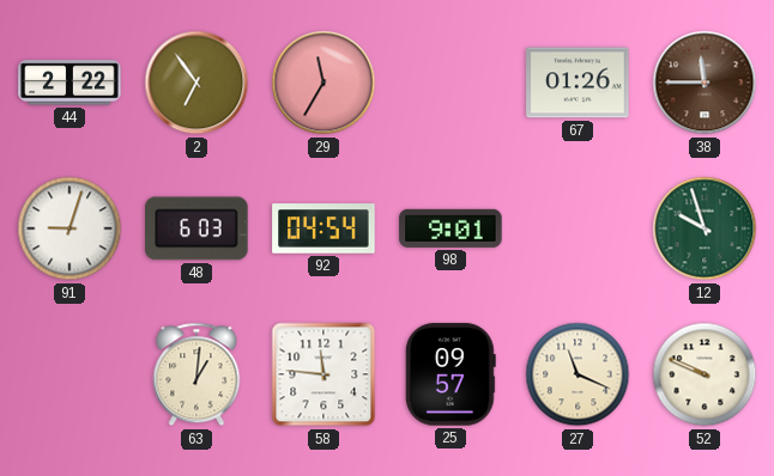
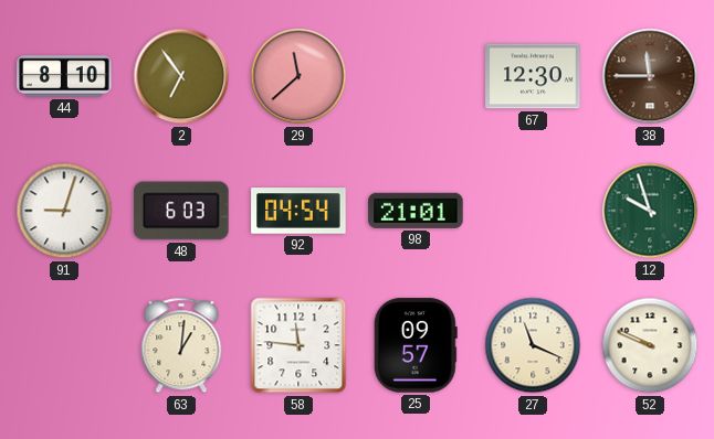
44: 2:22 -> 8:10
29: 11:35 -> 11:38
67: 01:26 -> 12:30
98: 9:01 -> 21:01
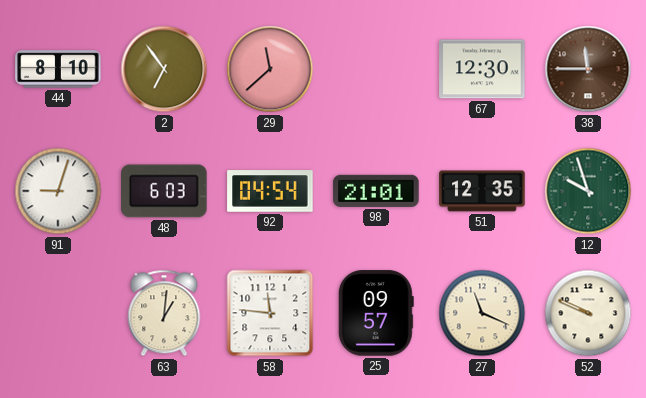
51: none -> 12:35
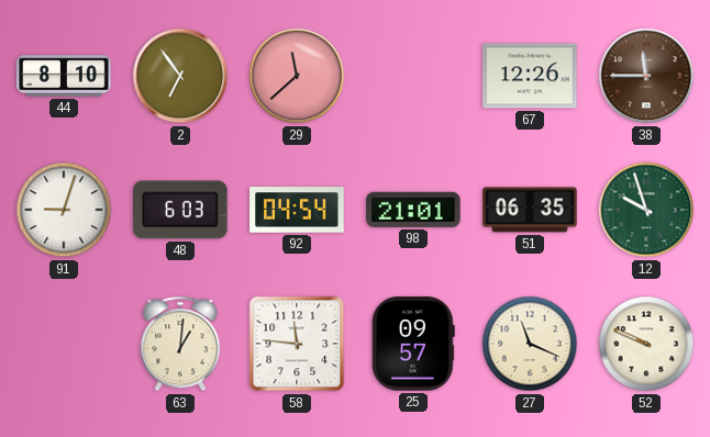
67: 12:30 -> 12:26
51: 12:35 -> 06:35
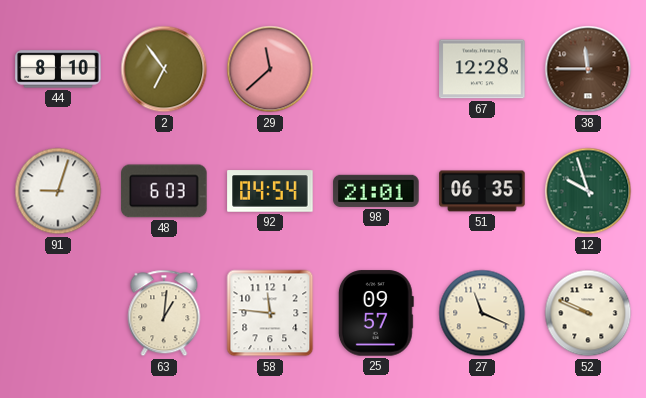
67: 12:26 -> 12:28
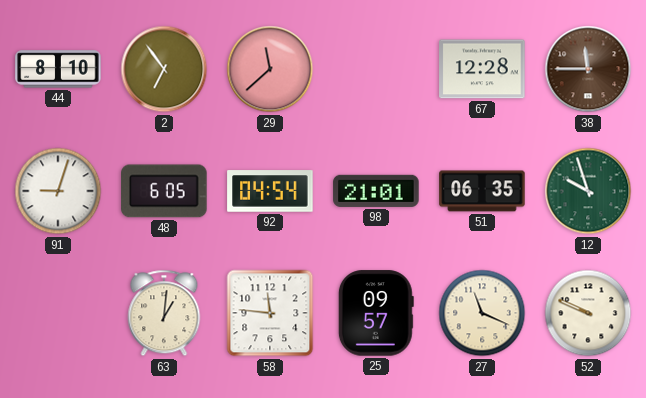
48: 6:03 -> 6:05
